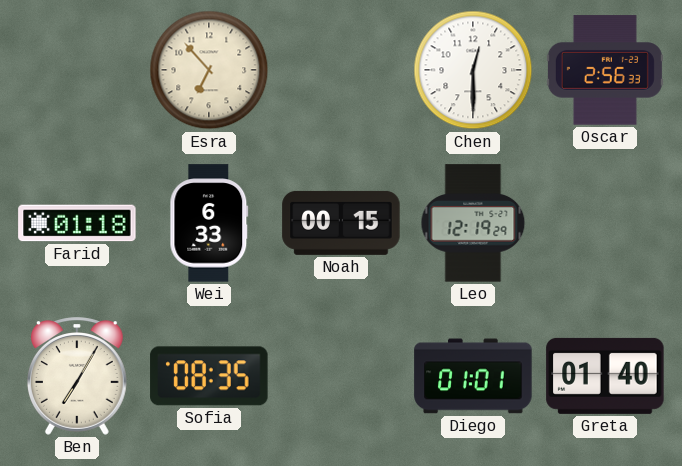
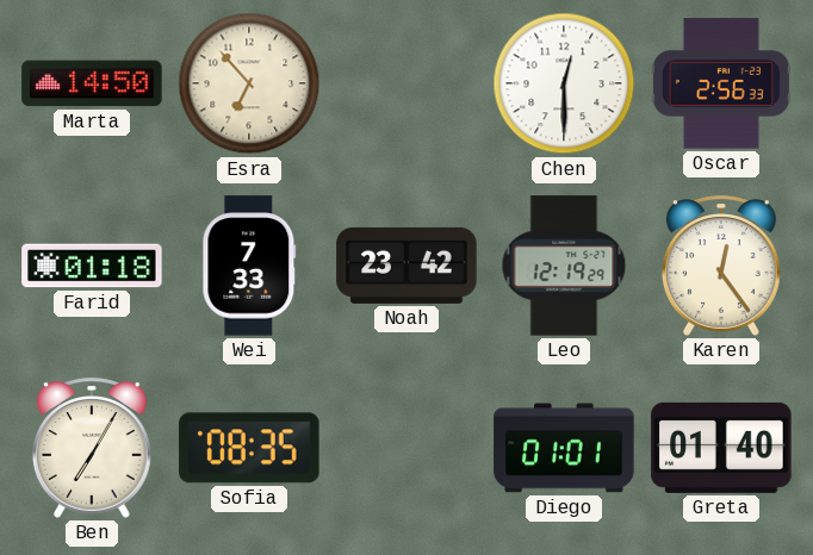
Marta: none -> 14:50
Wei: 6:33 -> 7:33
Noah: 00:15 -> 23:42
Karen: none -> 12:24
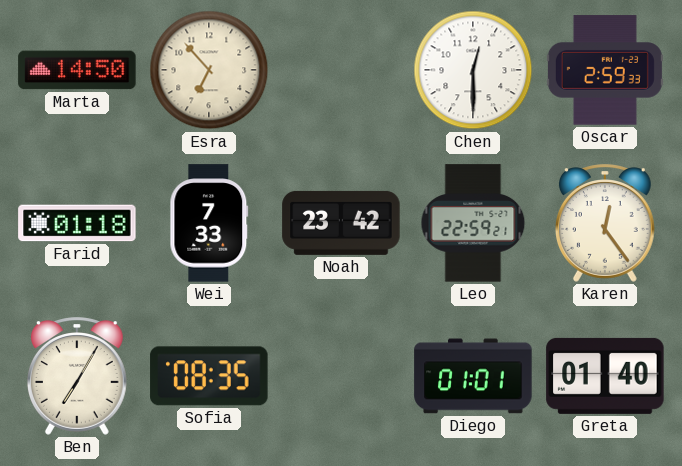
Oscar: 2:56 -> 2:59
Leo: 12:19 -> 22:59
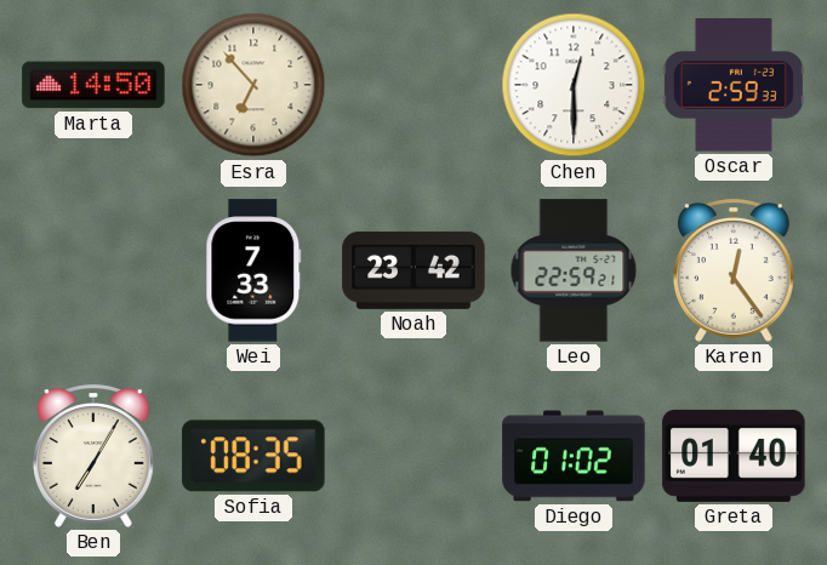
Farid: 01:18 -> none
Diego: 01:01 -> 01:02
